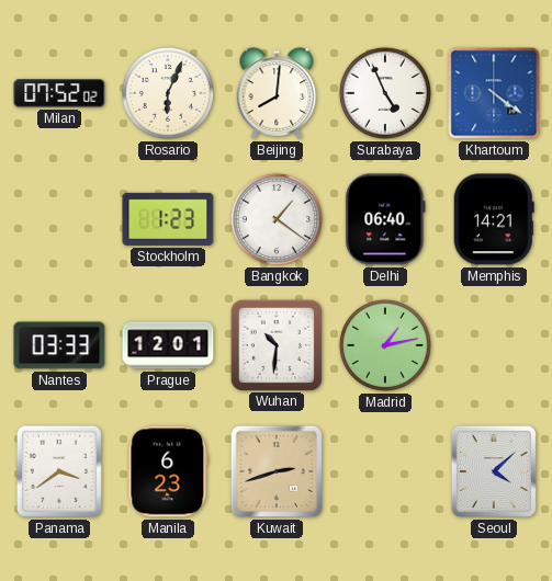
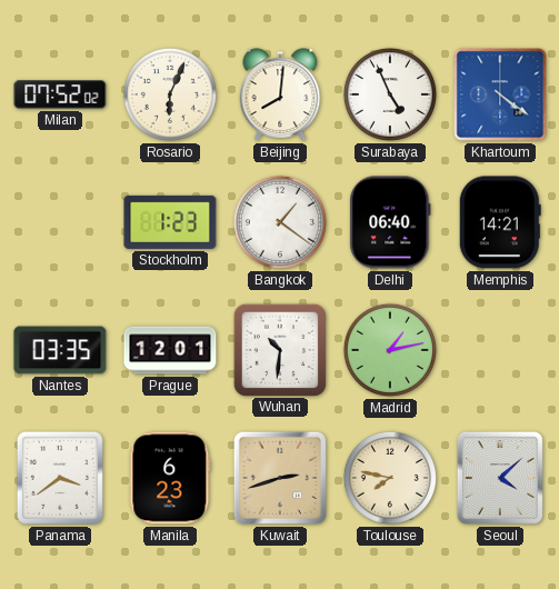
Nantes: 03:33 -> 03:35
Toulouse: none -> 7:47
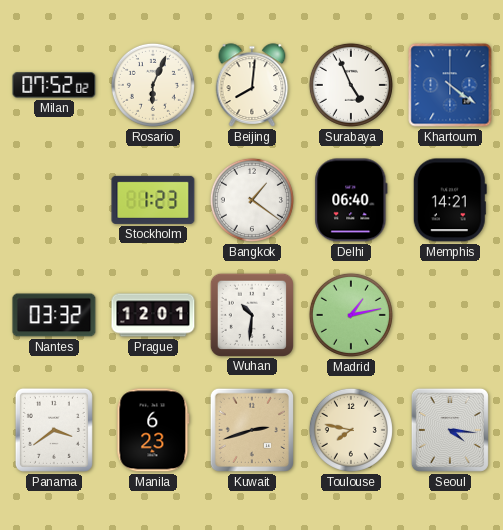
Nantes: 03:35 -> 03:32
Seoul: 4:08 -> 4:16
